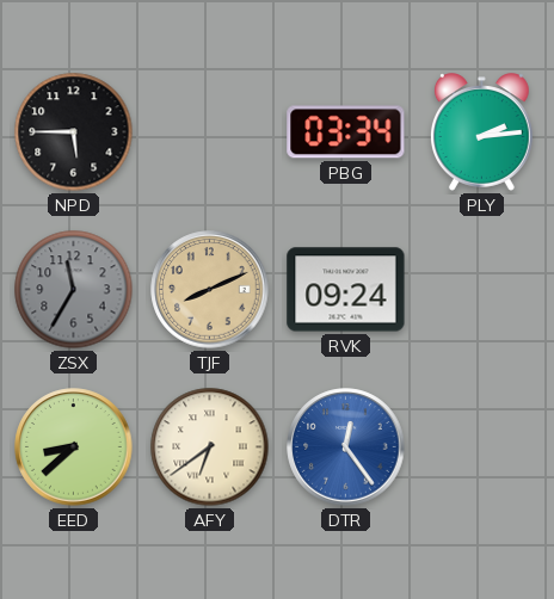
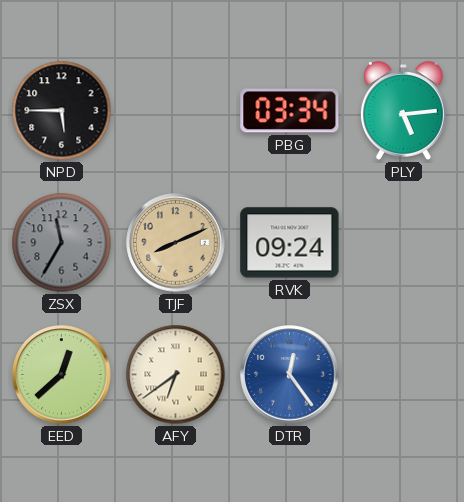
PLY: 2:14 -> 5:14
EED: 8:38 -> 12:38
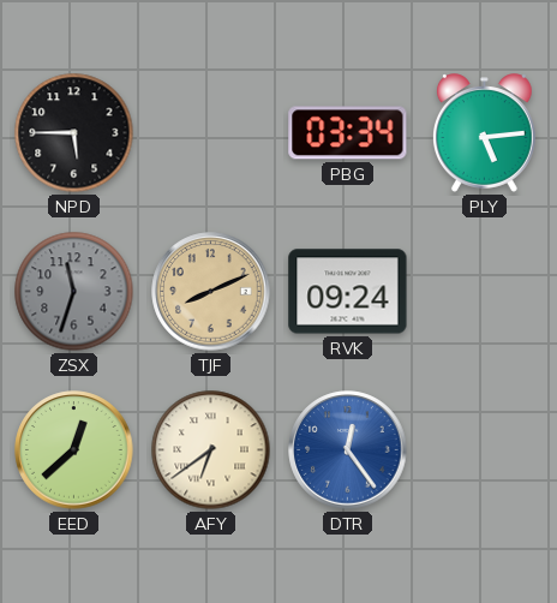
ZSX: 11:35 -> 11:33
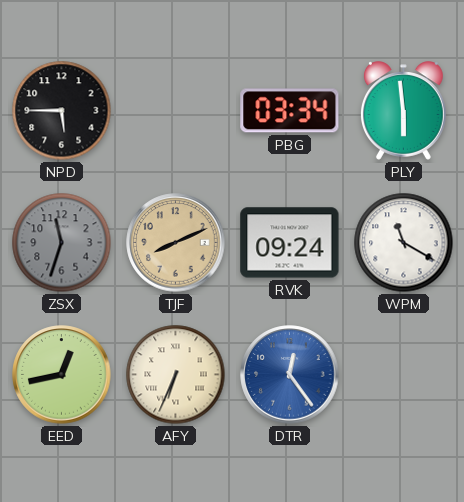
PLY: 5:14 -> 5:59
WPM: none -> 11:20
EED: 12:38 -> 12:43
AFY: 6:39 -> 6:34
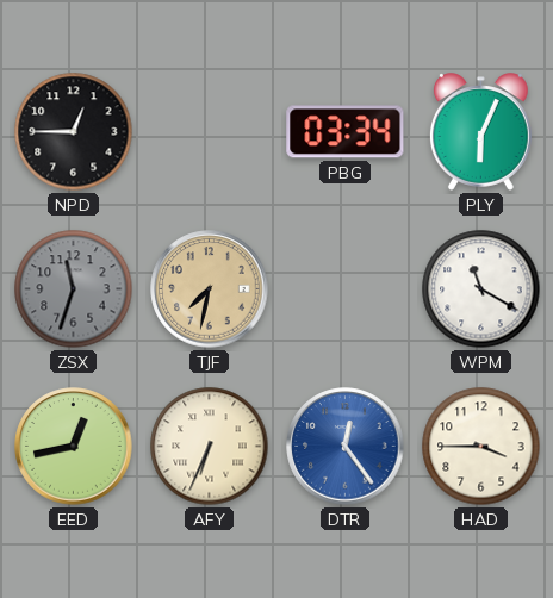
NPD: 5:45 -> 12:45
PLY: 5:59 -> 6:04
TJF: 8:11 -> 7:32
RVK: 09:24 -> none
HAD: none -> 3:45
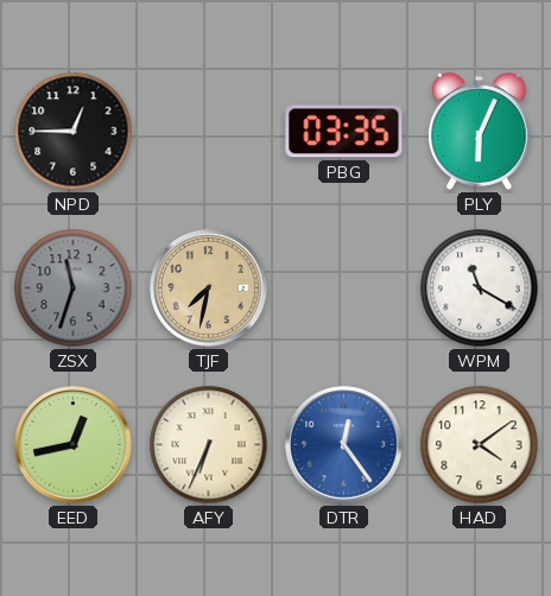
PBG: 03:34 -> 03:35
HAD: 3:45 -> 4:09
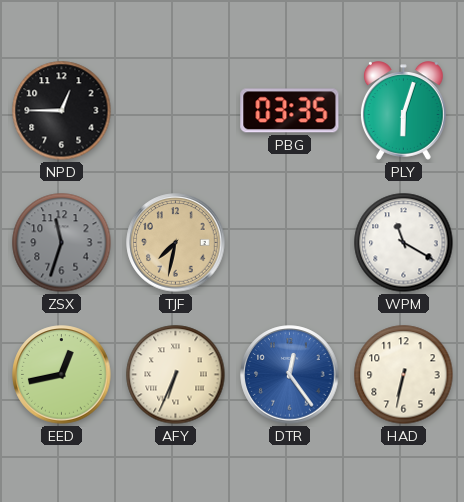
PLY: 6:04 -> 6:03
HAD: 4:09 -> 6:32
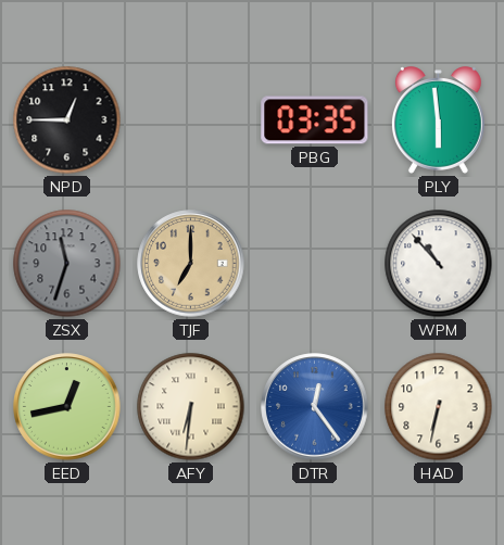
PLY: 6:03 -> 5:59
TJF: 7:32 -> 7:00
WPM: 11:20 -> 10:53
AFY: 6:34 -> 6:31
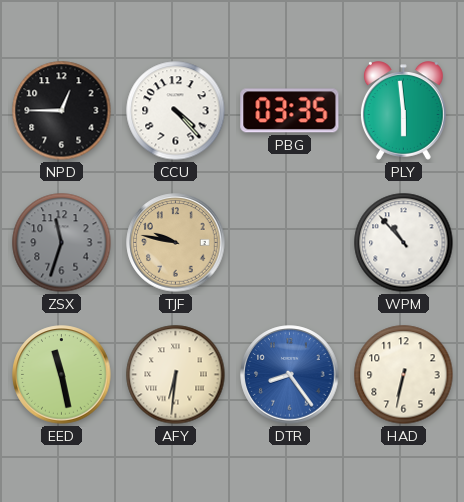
CCU: none -> 4:23
TJF: 7:00 -> 9:47
EED: 12:43 -> 11:28
DTR: 12:24 -> 8:24
